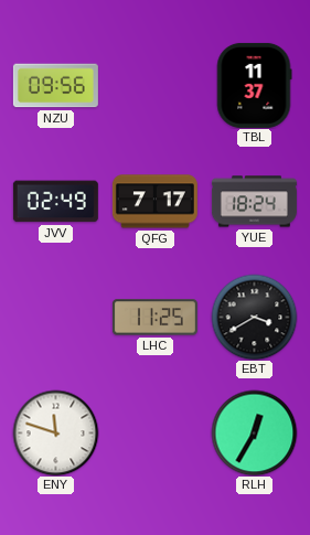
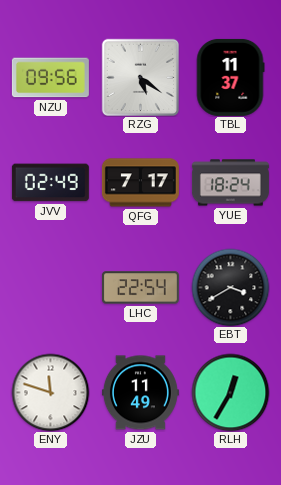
RZG: none -> 5:21
LHC: 11:25 -> 22:54
JZU: none -> 11:49
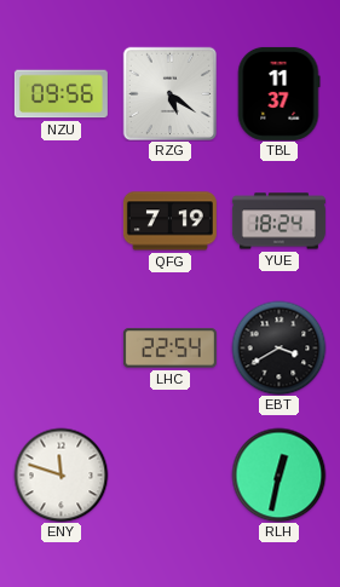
JVV: 02:49 -> none
QFG: 7:17 -> 7:19
JZU: 11:49 -> none
RLH: 12:35 -> 12:32
